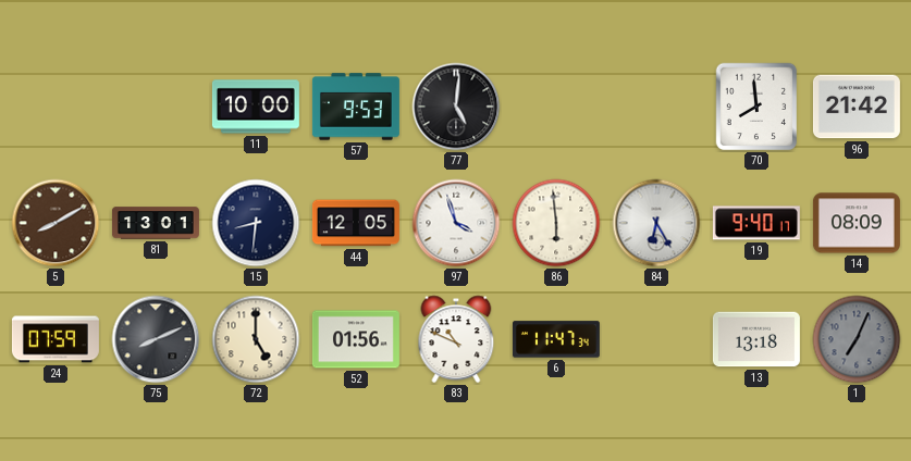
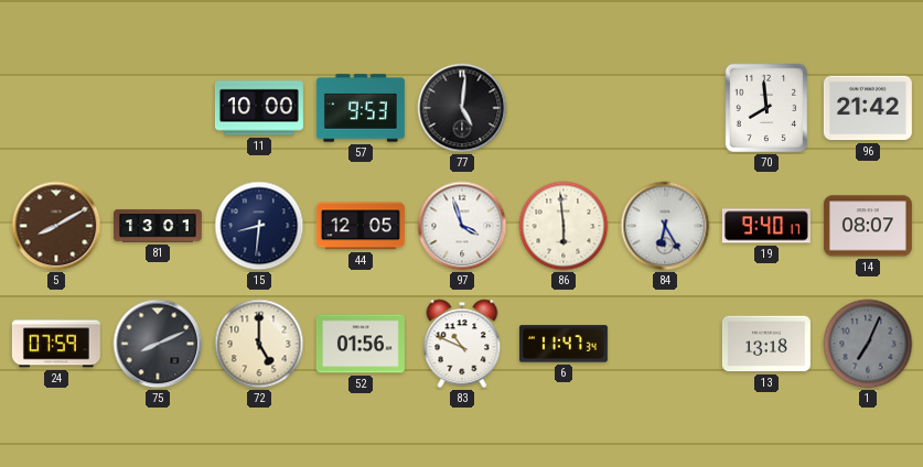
14: 08:09 -> 08:07
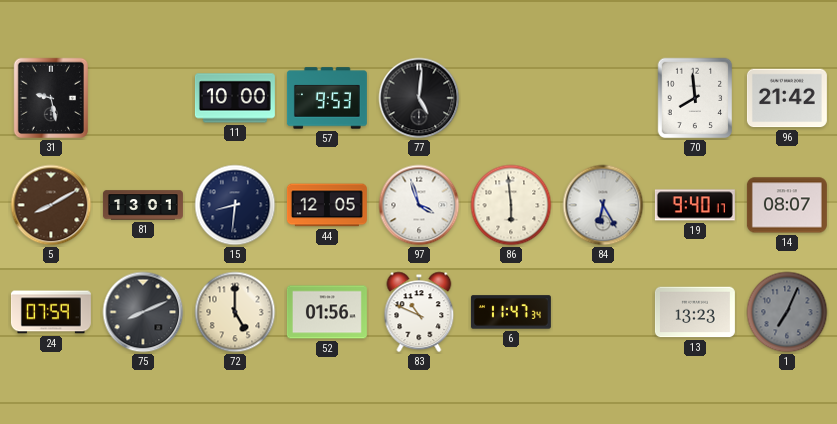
31: none -> 9:28
13: 13:18 -> 13:23
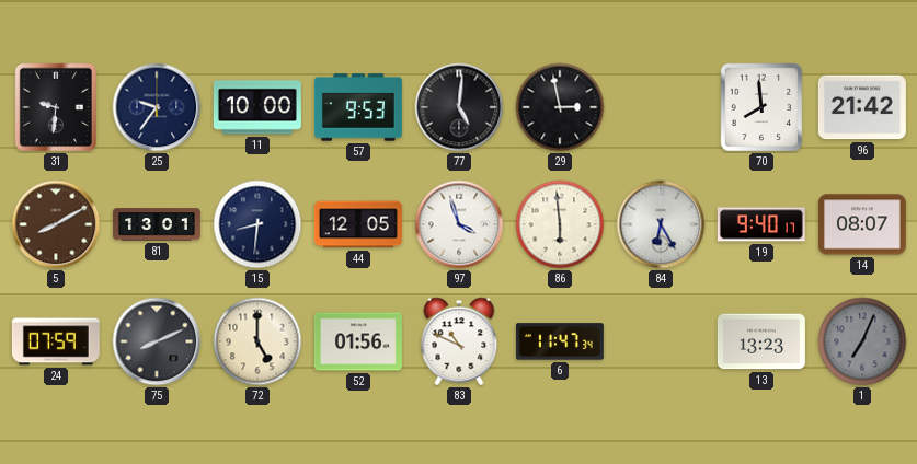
31: 9:28 -> 9:31
25: none -> 9:36
29: none -> 2:58
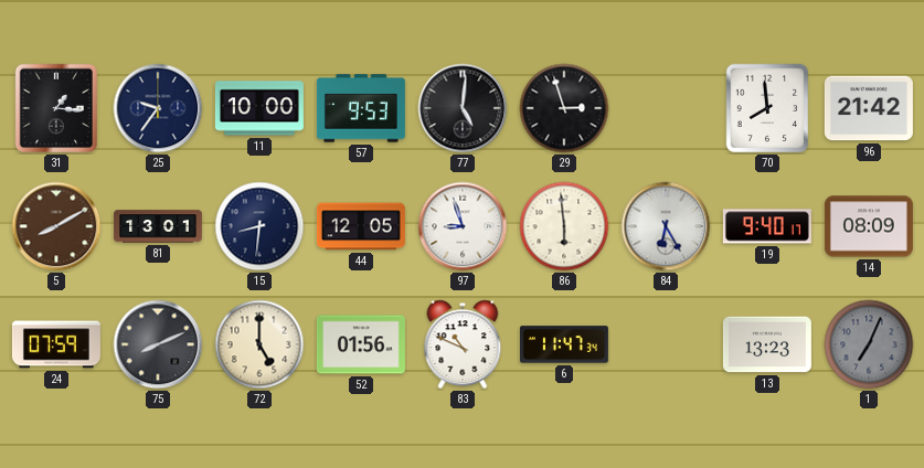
31: 9:31 -> 1:16
29: 2:58 -> 2:57
97: 3:57 -> 8:57
14: 08:07 -> 08:09
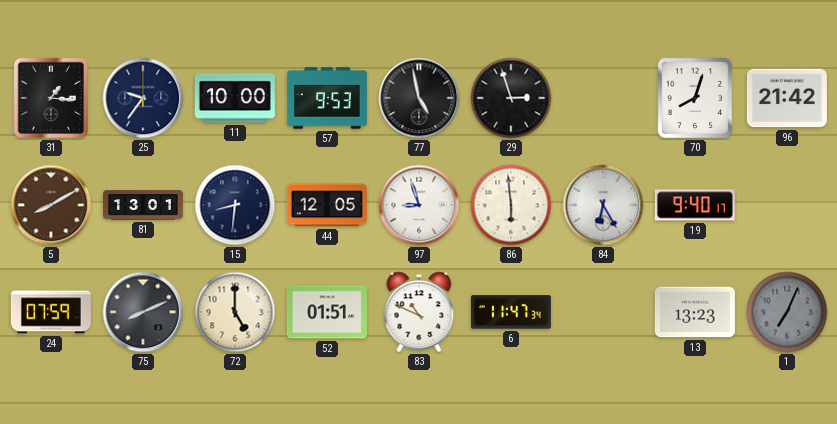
77: 5:01 -> 4:58
70: 7:59 -> 8:03
14: 08:09 -> none
52: 01:56 -> 01:51
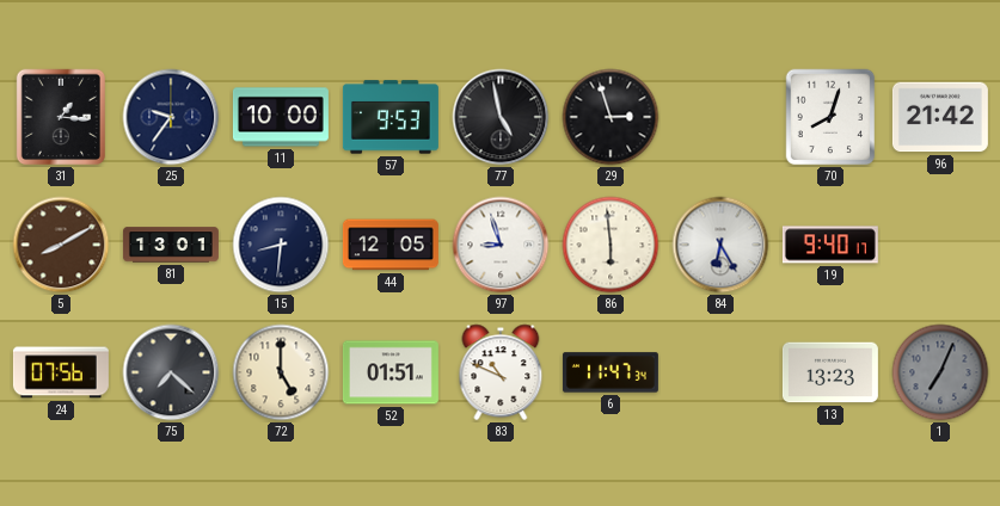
24: 07:59 -> 07:56
75: 8:11 -> 7:22
